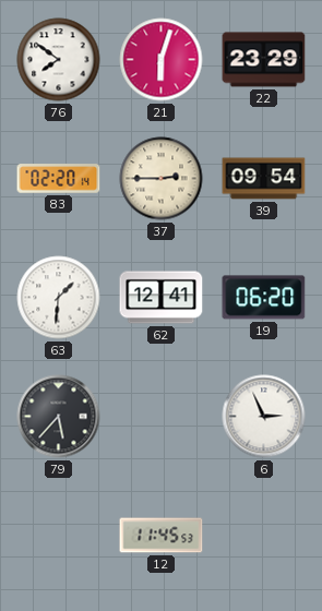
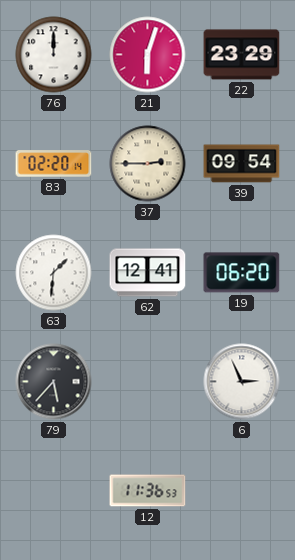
76: 7:51 -> 12:00
12: 11:45 -> 11:36
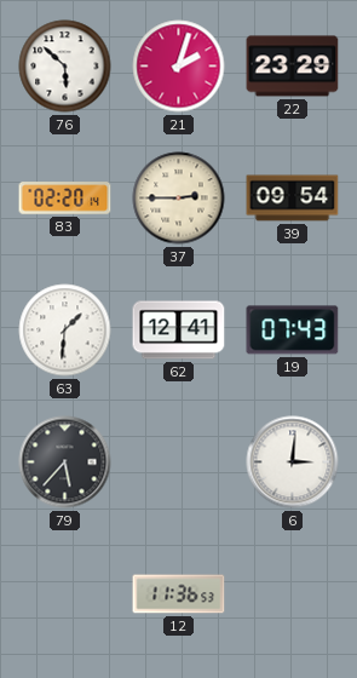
76: 12:00 -> 5:52
21: 6:03 -> 2:03
19: 06:20 -> 07:43
6: 2:56 -> 3:01
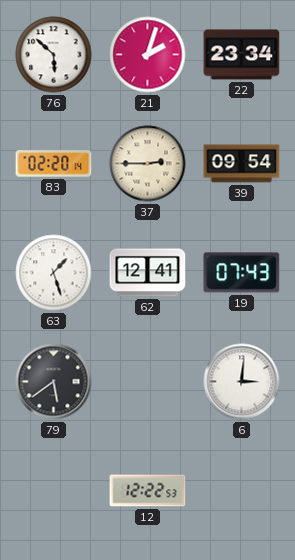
22: 23:29 -> 23:34
63: 1:31 -> 1:27
79: 5:37 -> 5:39
12: 11:36 -> 12:22
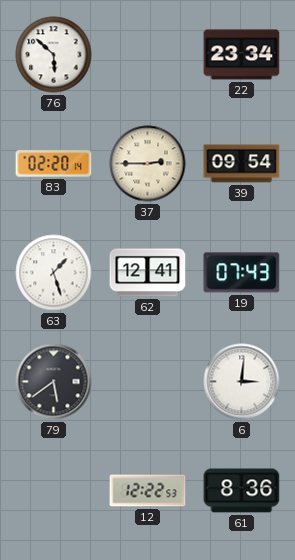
21: 2:03 -> none
61: none -> 8:36
